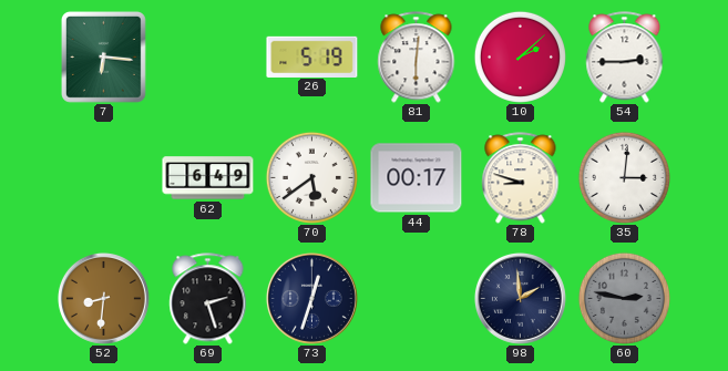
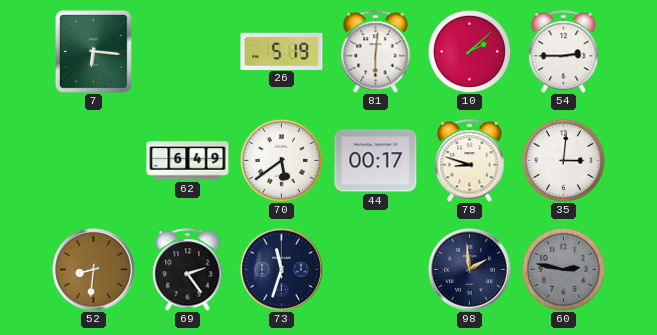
69: 2:27 -> 2:24
73: 12:33 -> 11:33
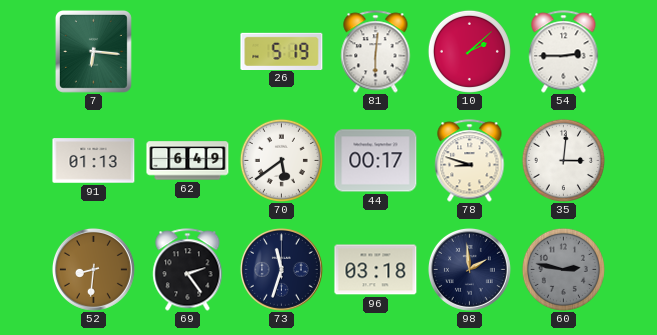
91: none -> 01:13
96: none -> 03:18
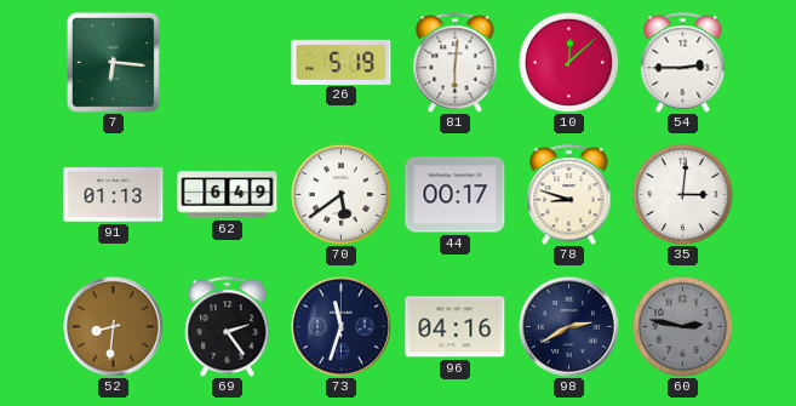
10: 2:08 -> 12:08
96: 03:18 -> 04:16
98: 1:59 -> 2:40
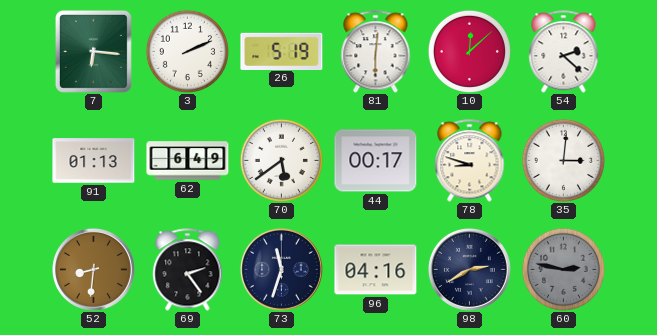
3: none -> 2:11
54: 2:45 -> 2:22
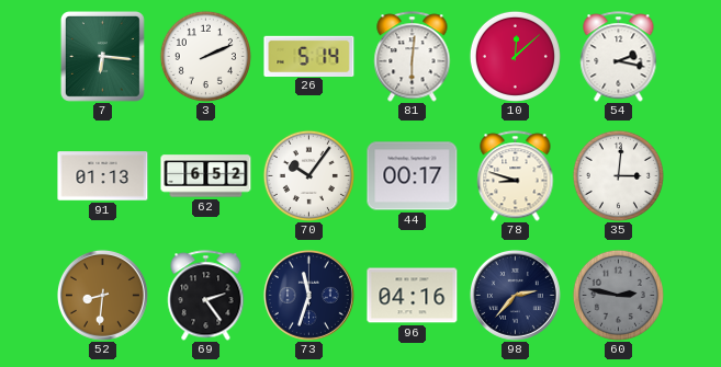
26: 5:19 -> 5:14
54: 2:22 -> 2:17
62: 6:49 -> 6:52
70: 5:39 -> 10:06
98: 2:40 -> 2:37
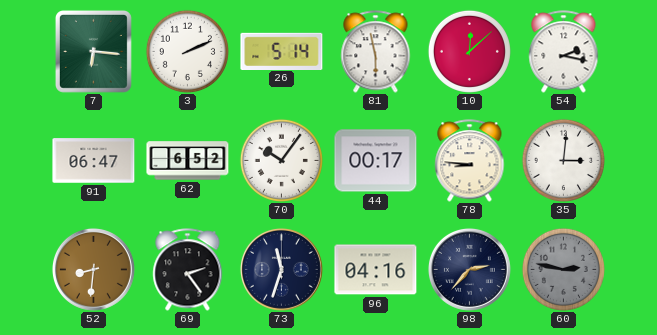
81: 6:01 -> 5:58
91: 01:13 -> 06:47
78: 8:48 -> 8:46
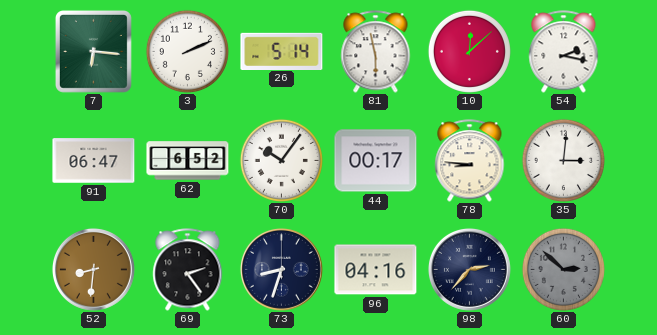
73: 11:33 -> 8:33
60: 2:47 -> 2:52
